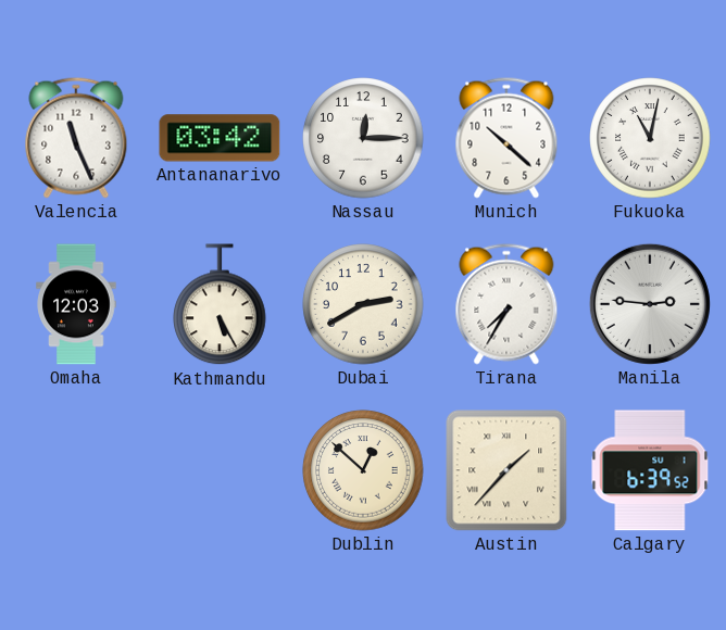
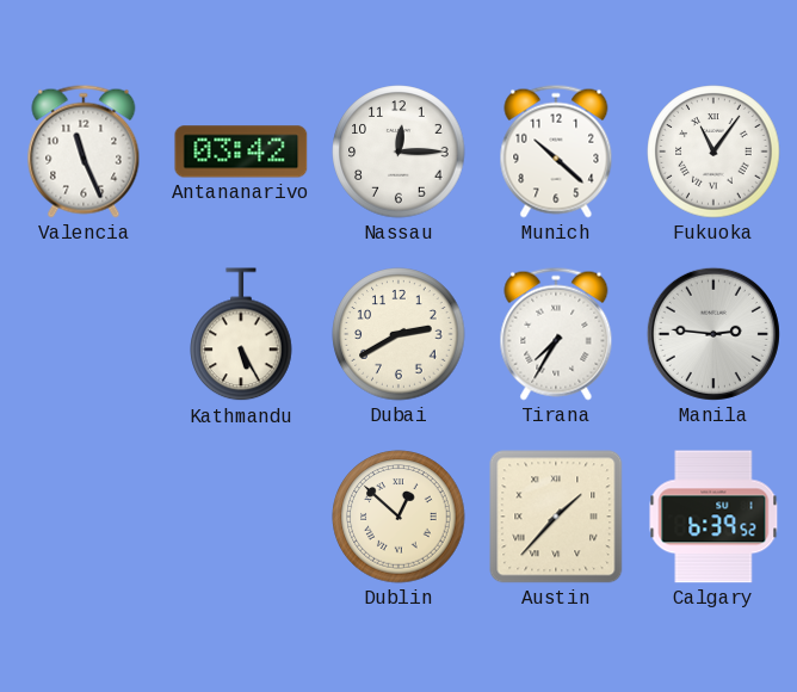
Fukuoka: 11:02 -> 11:06
Omaha: 12:03 -> none
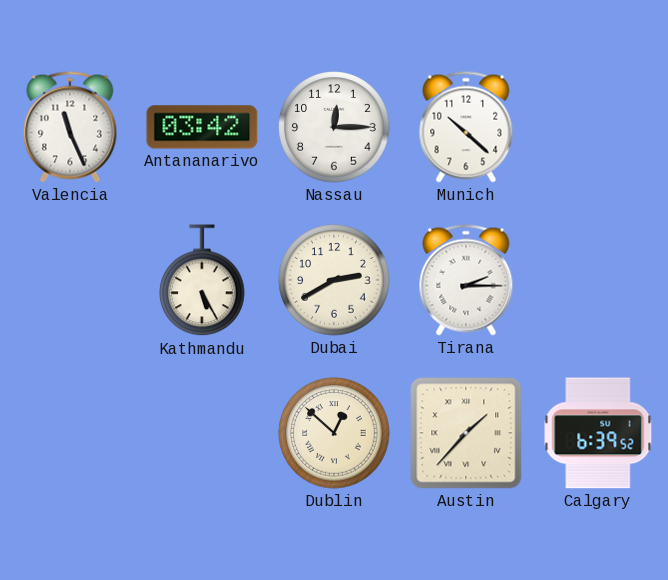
Fukuoka: 11:06 -> none
Tirana: 7:35 -> 2:15
Manila: 2:46 -> none
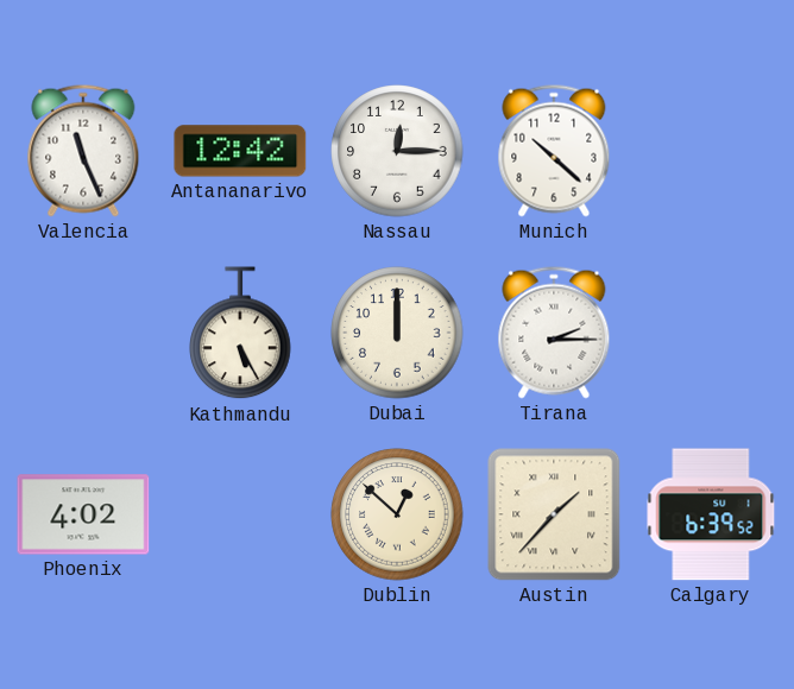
Antananarivo: 03:42 -> 12:42
Dubai: 2:40 -> 12:00
Phoenix: none -> 4:02
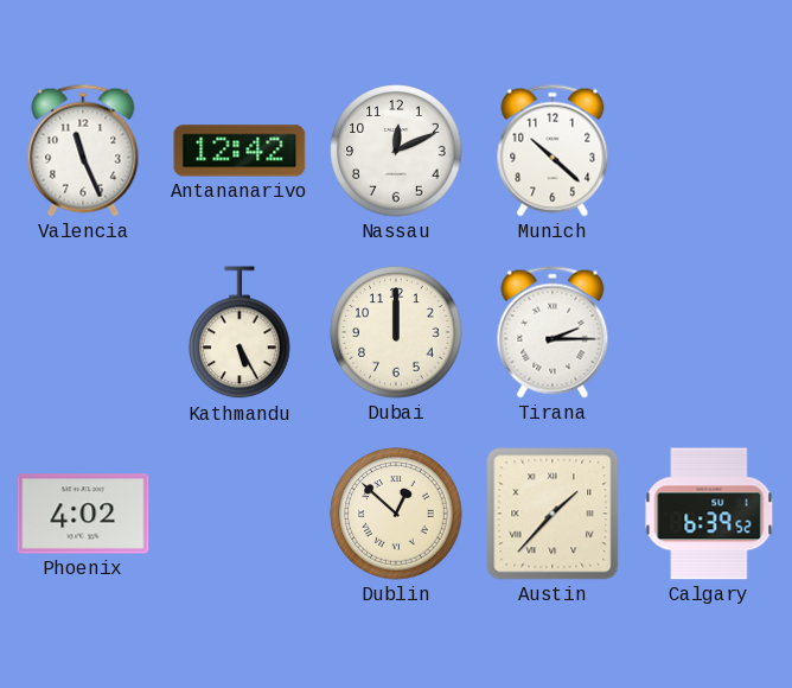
Nassau: 12:15 -> 12:11
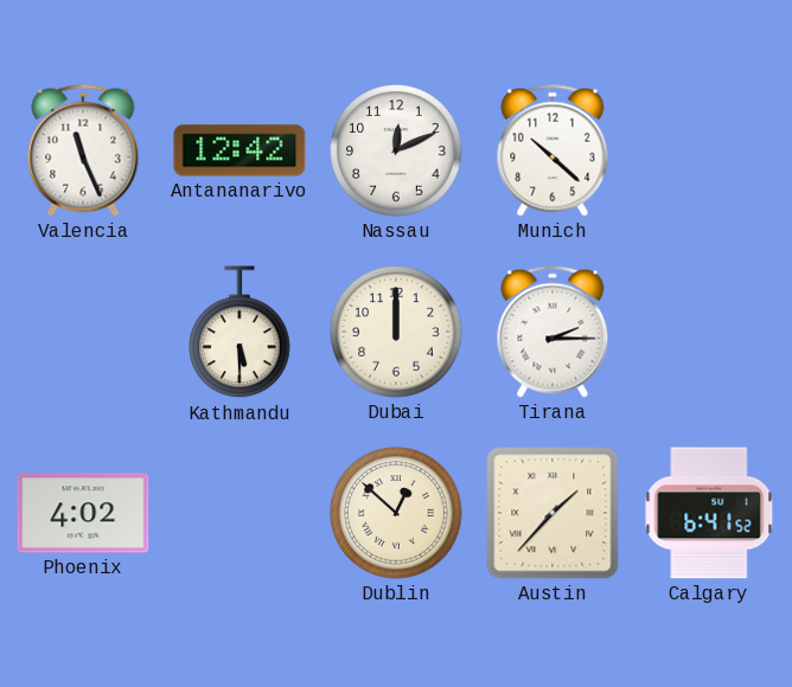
Kathmandu: 5:25 -> 5:30
Calgary: 6:39 -> 6:41
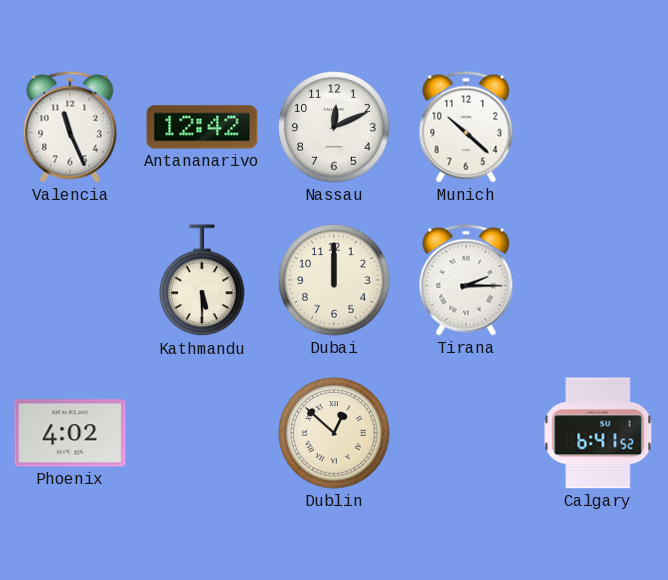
Austin: 1:37 -> none
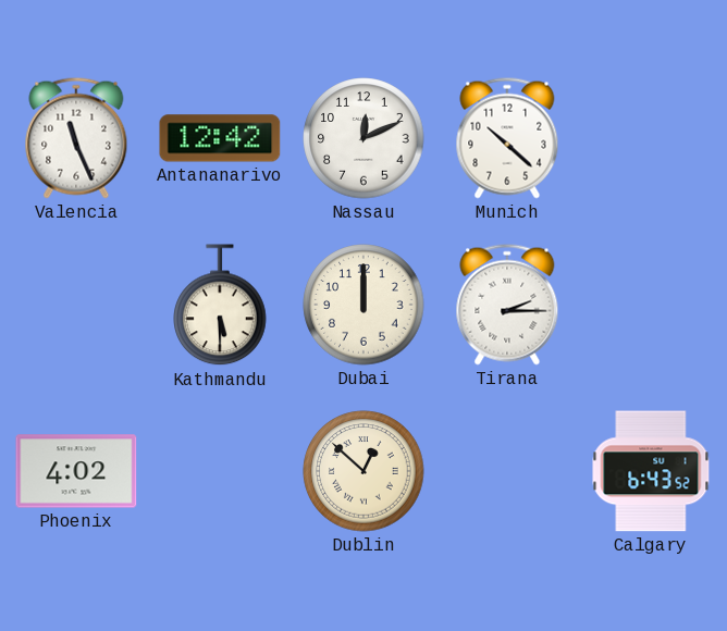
Calgary: 6:41 -> 6:43
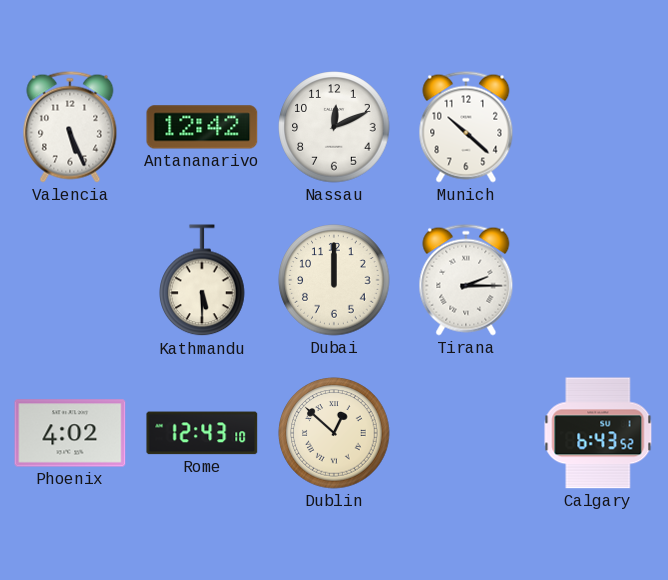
Valencia: 11:26 -> 5:26
Rome: none -> 12:43
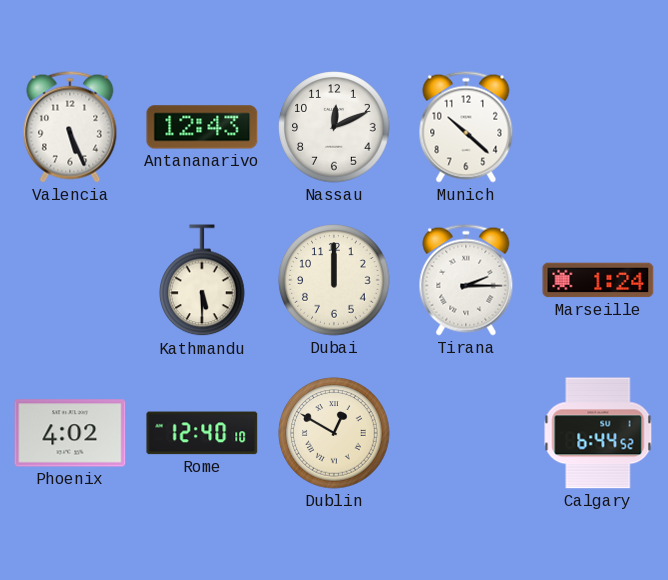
Antananarivo: 12:42 -> 12:43
Marseille: none -> 1:24
Rome: 12:43 -> 12:40
Dublin: 12:52 -> 12:50
Calgary: 6:43 -> 6:44
